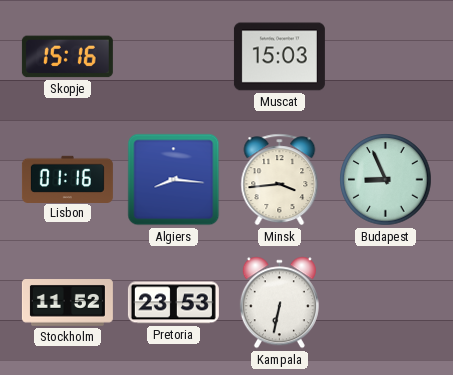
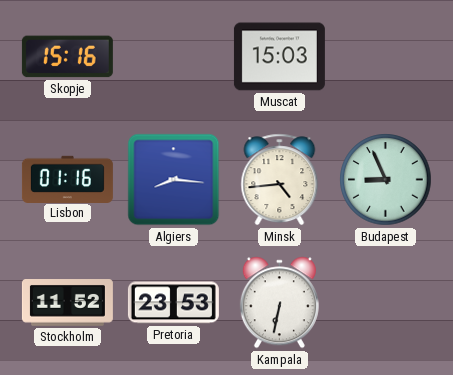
Minsk: 3:44 -> 4:44
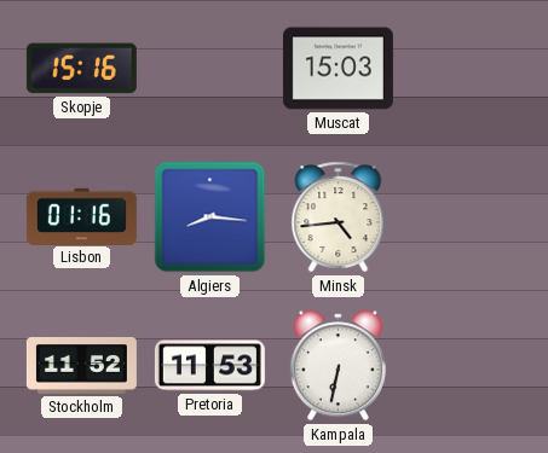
Budapest: 8:56 -> none
Pretoria: 23:53 -> 11:53
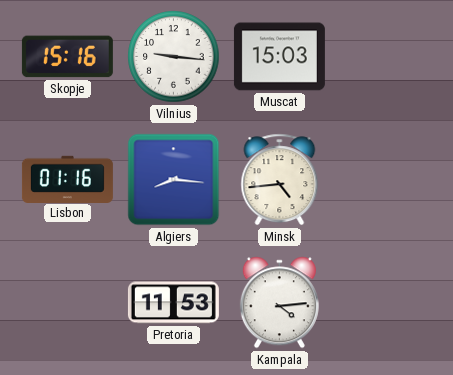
Vilnius: none -> 9:16
Stockholm: 11:52 -> none
Kampala: 6:32 -> 4:14
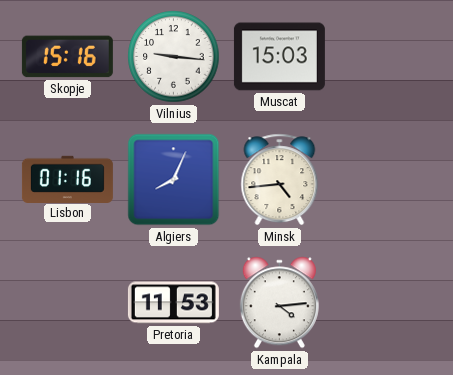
Algiers: 8:16 -> 8:04
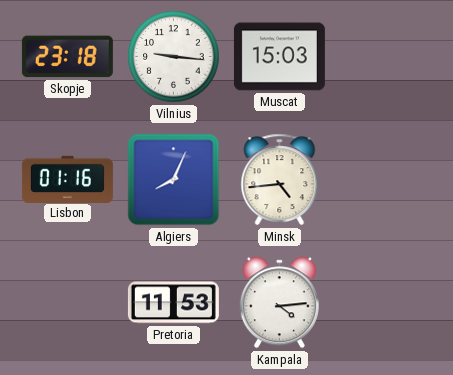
Skopje: 15:16 -> 23:18
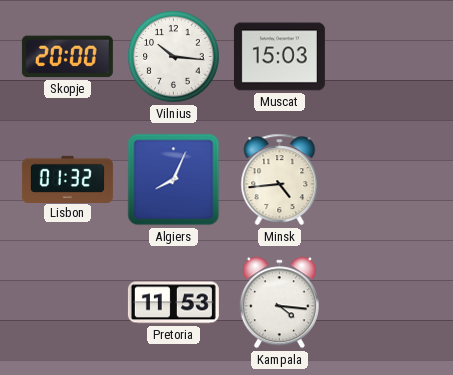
Skopje: 23:18 -> 20:00
Vilnius: 9:16 -> 10:16
Lisbon: 01:16 -> 01:32
Kampala: 4:14 -> 4:16
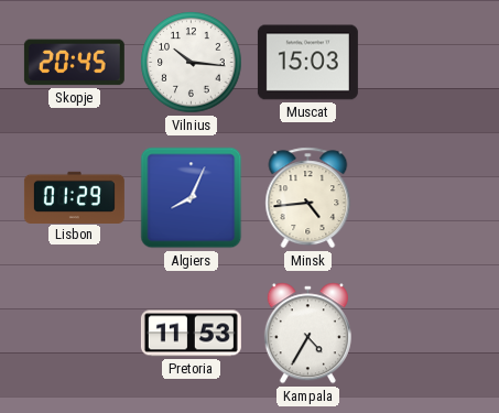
Skopje: 20:00 -> 20:45
Lisbon: 01:32 -> 01:29
Kampala: 4:16 -> 4:35
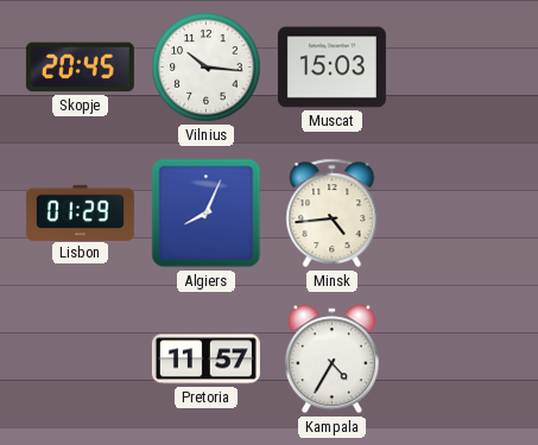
Pretoria: 11:53 -> 11:57
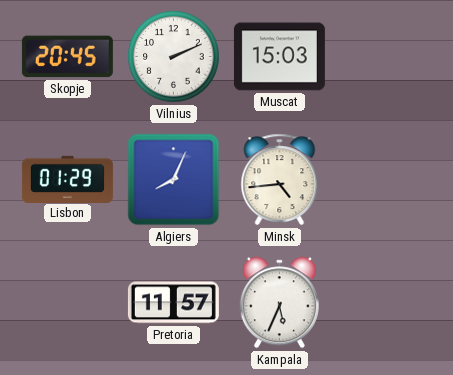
Vilnius: 10:16 -> 2:11
Kampala: 4:35 -> 5:34
